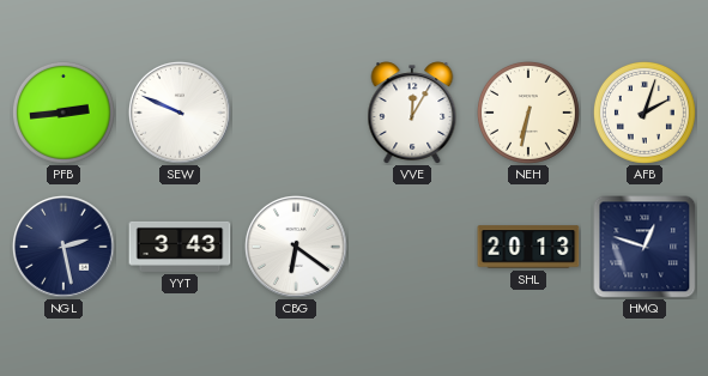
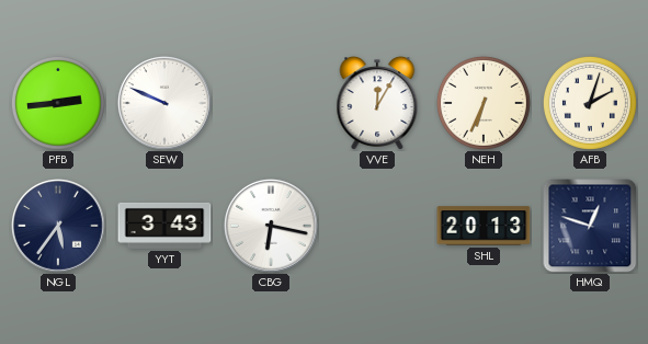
NEH: 6:32 -> 6:34
NGL: 2:28 -> 5:36
CBG: 6:21 -> 6:17
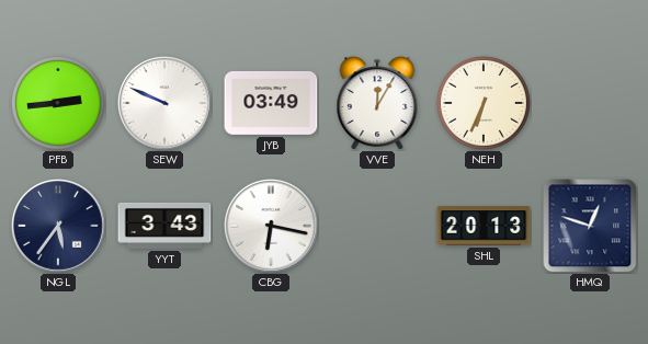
JYB: none -> 03:49
AFB: 2:03 -> none
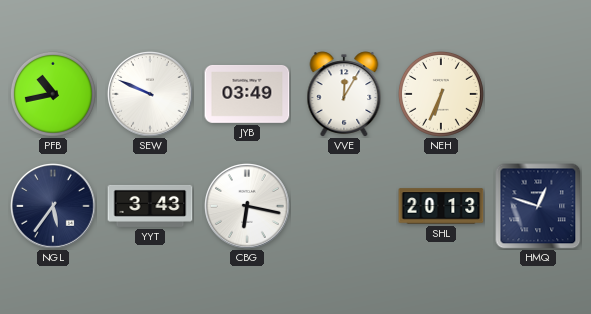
PFB: 2:44 -> 10:43
